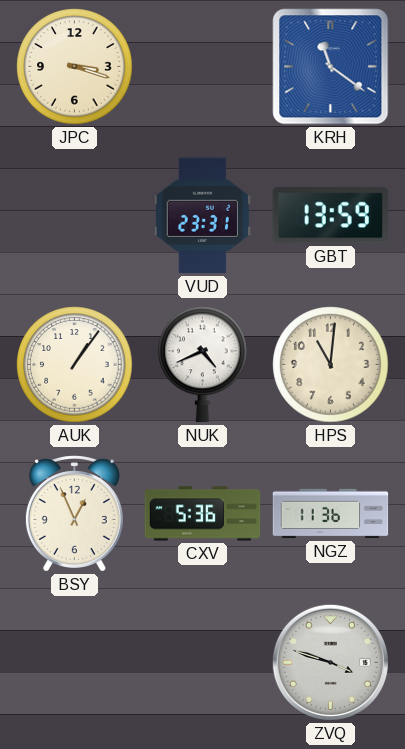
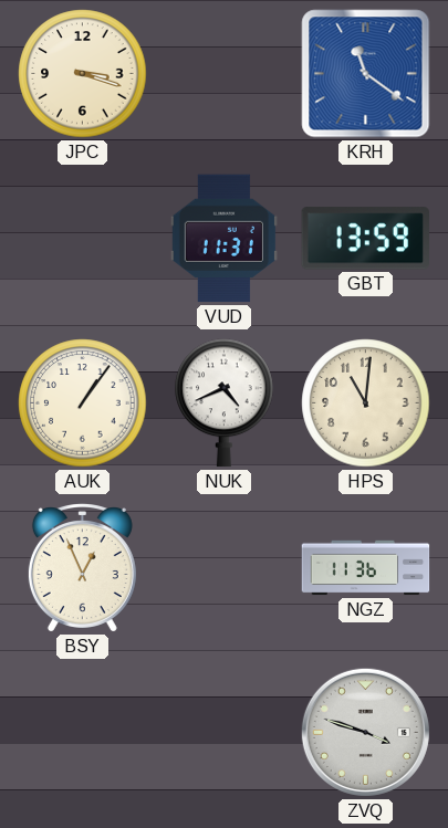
VUD: 23:31 -> 11:31
CXV: 5:36 -> none
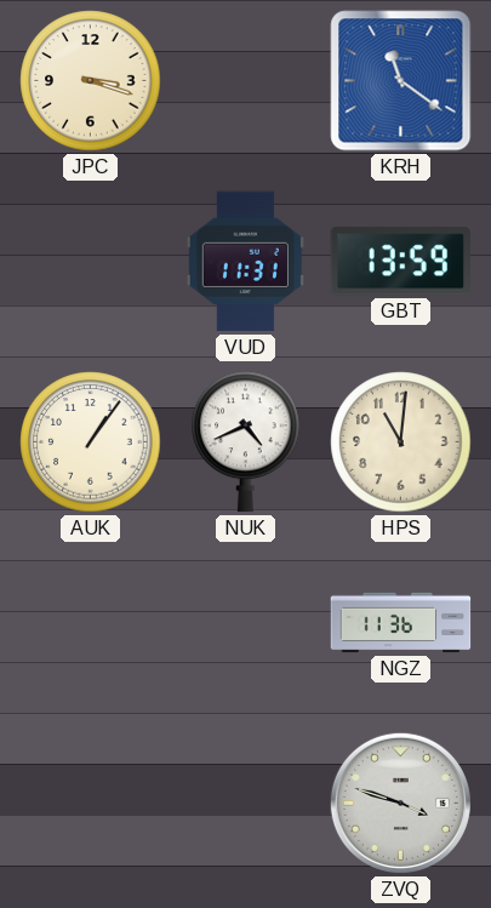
BSY: 12:56 -> none
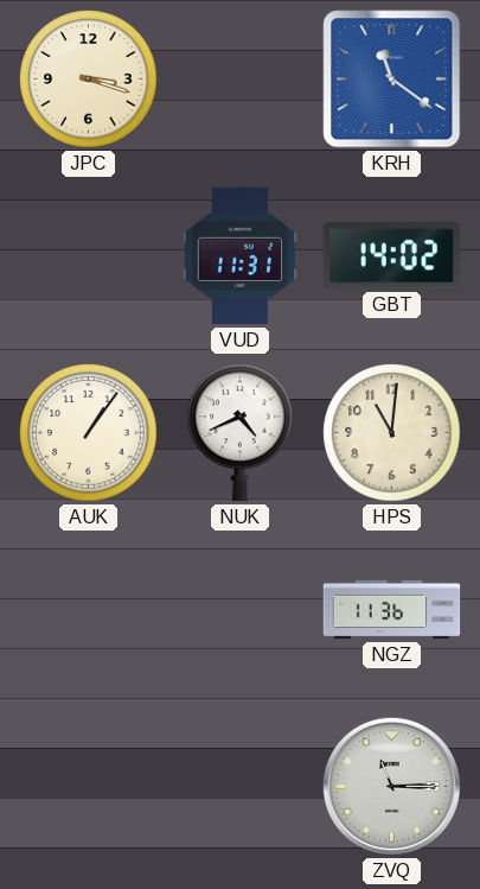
GBT: 13:59 -> 14:02
ZVQ: 3:48 -> 11:15
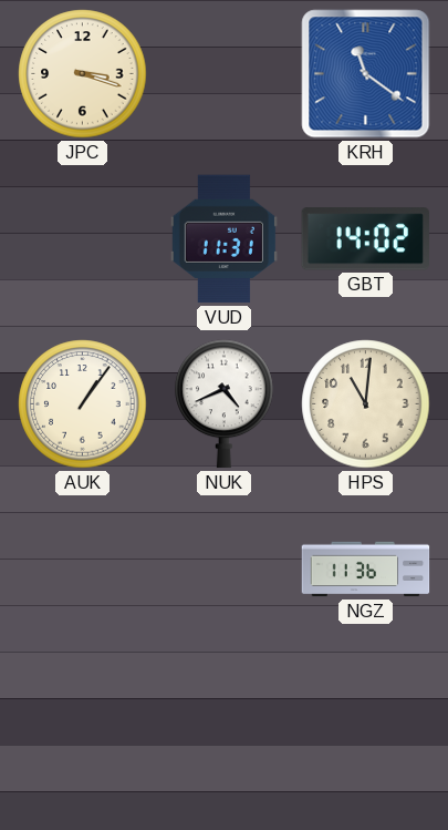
ZVQ: 11:15 -> none
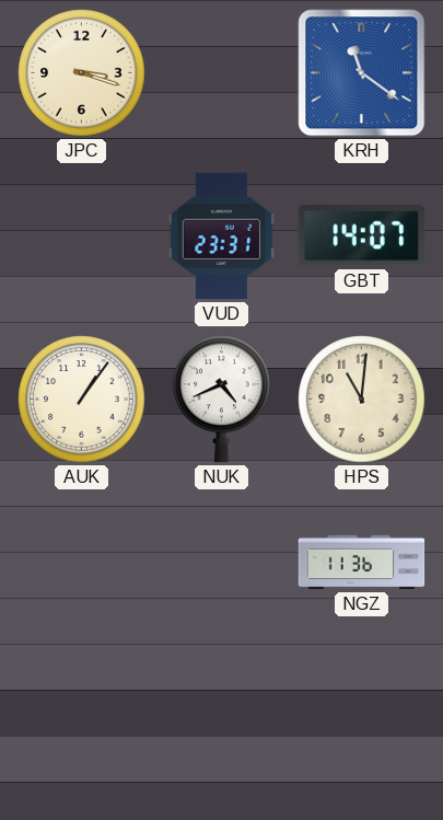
VUD: 11:31 -> 23:31
GBT: 14:02 -> 14:07
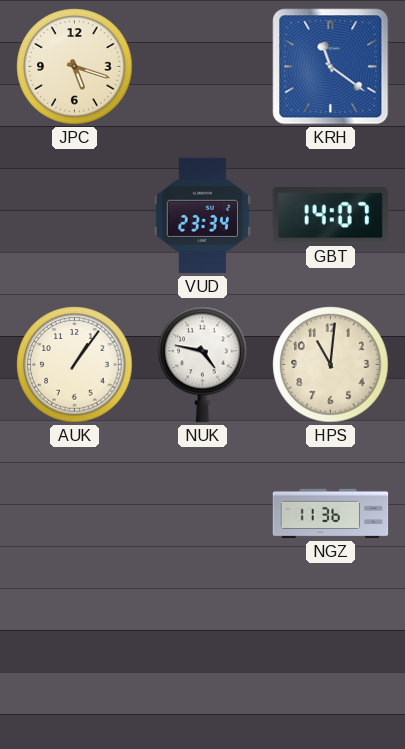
JPC: 3:18 -> 5:18
VUD: 23:31 -> 23:34
NUK: 4:41 -> 4:47
